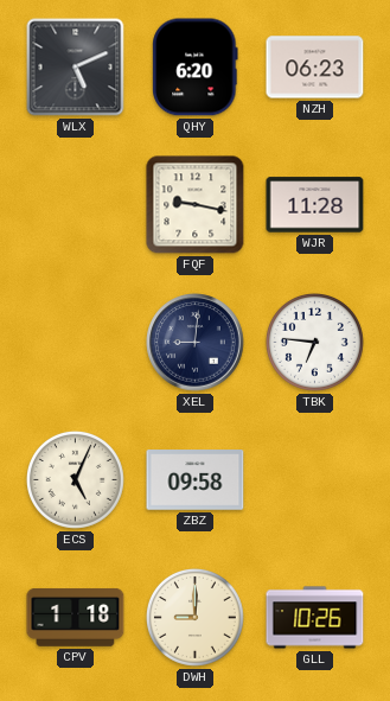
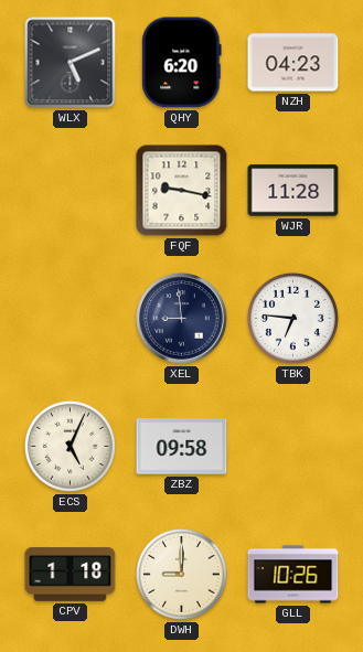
NZH: 06:23 -> 04:23
XEL: 9:01 -> 8:59
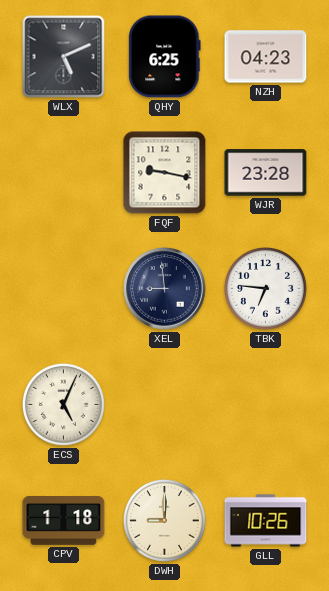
QHY: 6:20 -> 6:25
WJR: 11:28 -> 23:28
ZBZ: 09:58 -> none
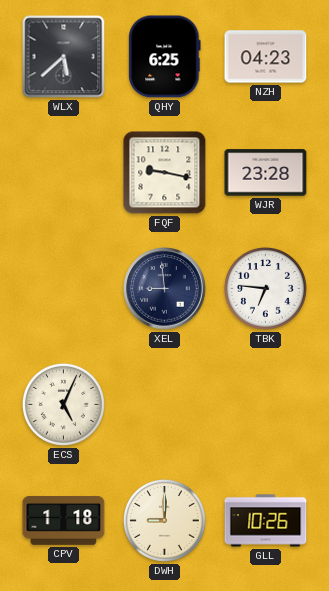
WLX: 5:11 -> 5:38
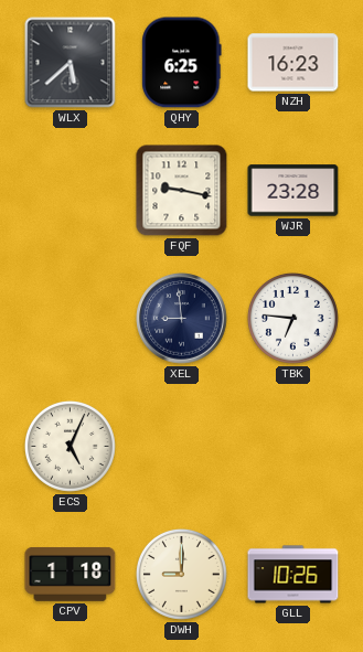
NZH: 04:23 -> 16:23
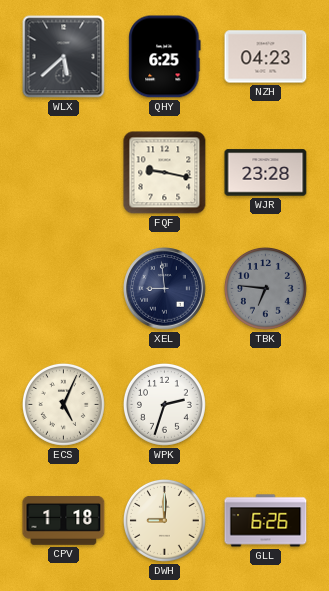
NZH: 16:23 -> 04:23
TBK dial: white -> grey
WPK: none -> 2:33
GLL: 10:26 -> 6:26
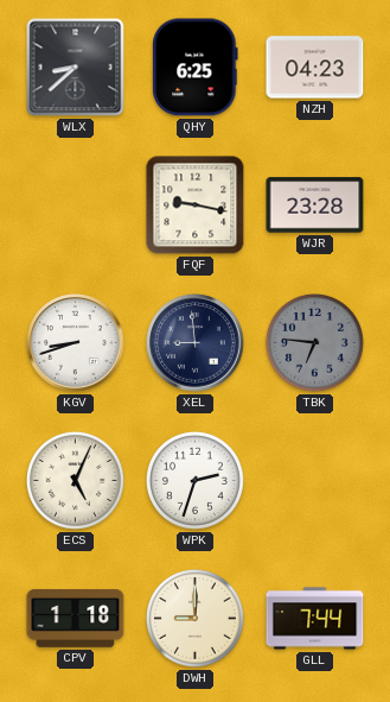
WLX: 5:38 -> 8:38
KGV: none -> 8:42
GLL: 6:26 -> 7:44
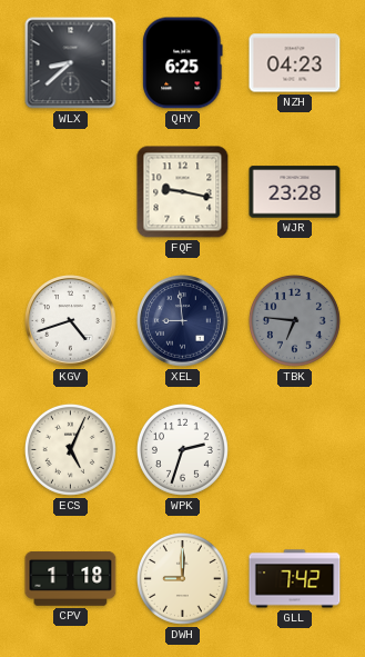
KGV: 8:42 -> 4:42
GLL: 7:44 -> 7:42
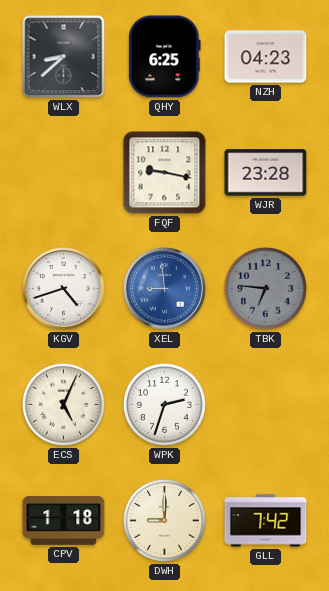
XEL dial: navy -> blue
